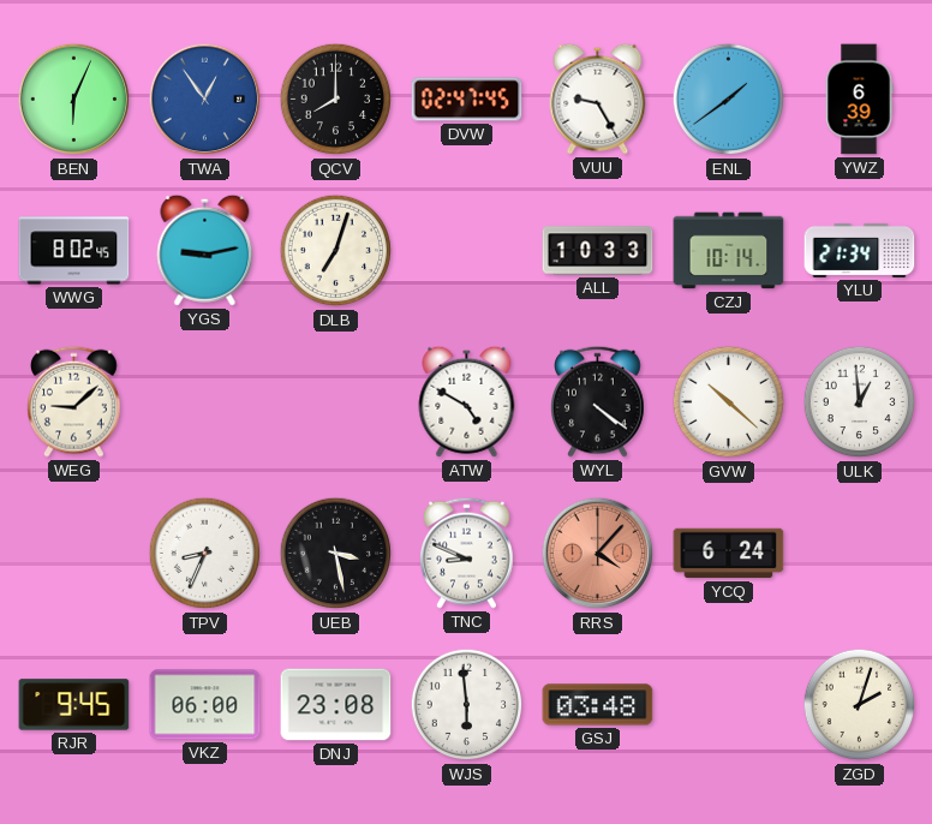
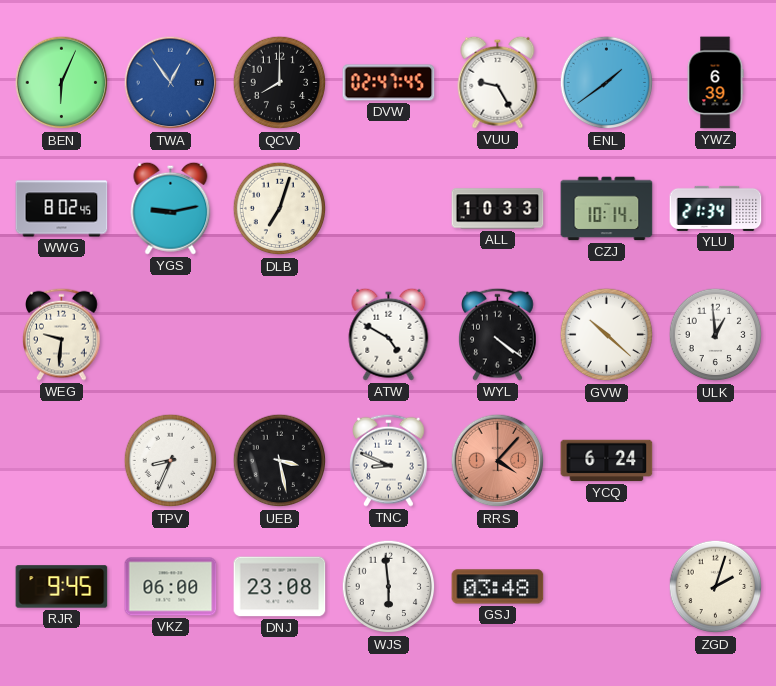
WEG: 9:08 -> 9:31
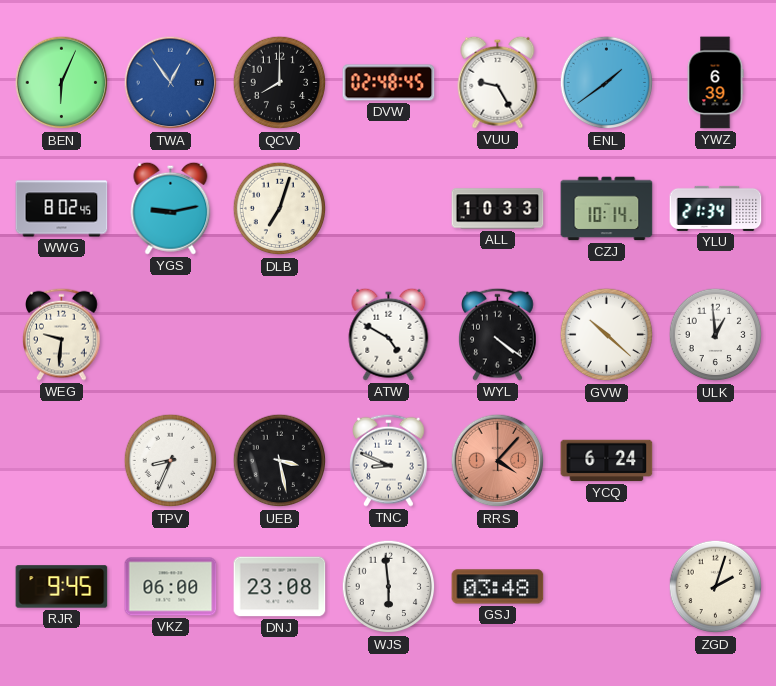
DVW: 02:47 -> 02:48
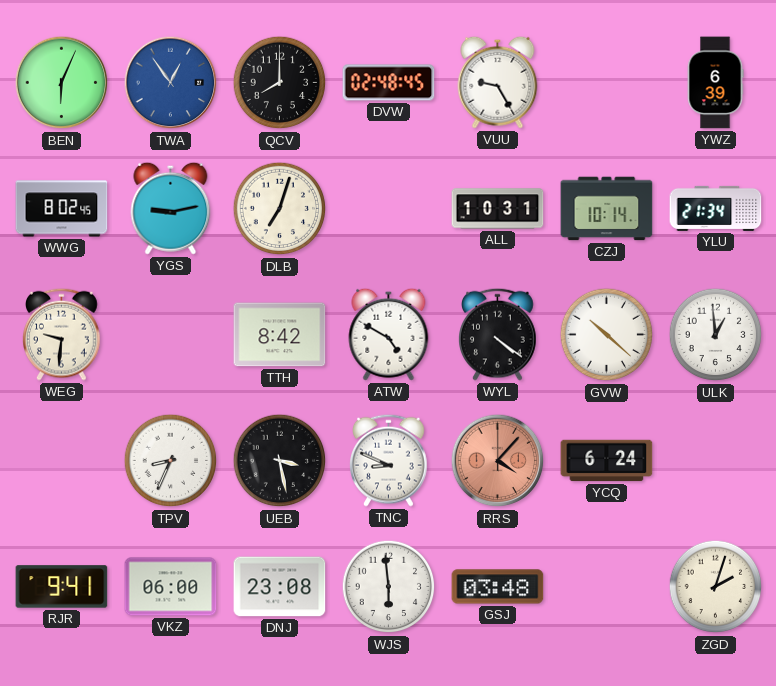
ENL: 1:39 -> none
ALL: 10:33 -> 10:31
TTH: none -> 8:42
RJR: 9:45 -> 9:41
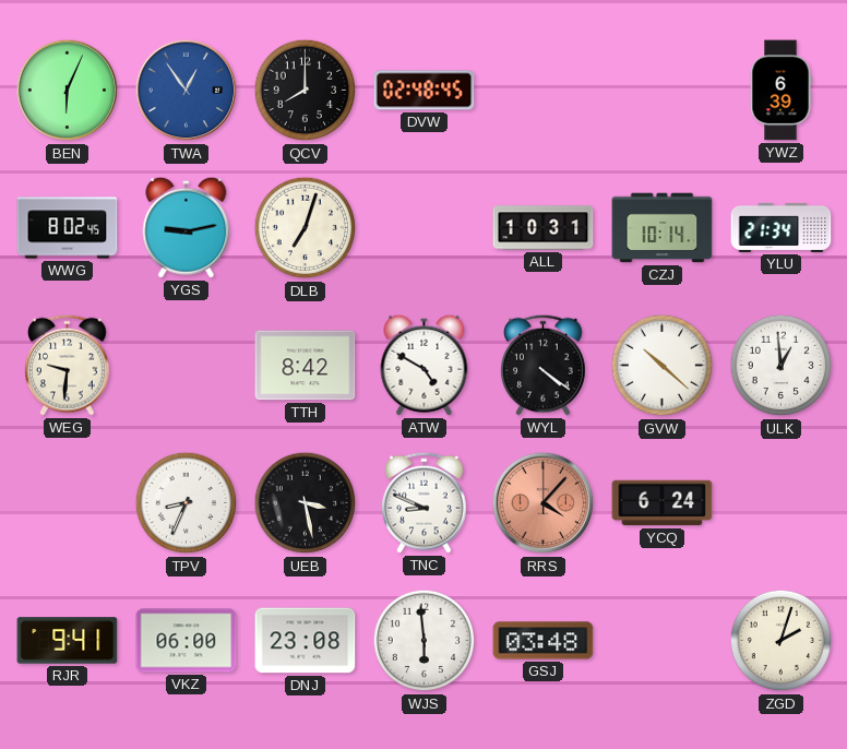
VUU: 9:25 -> none
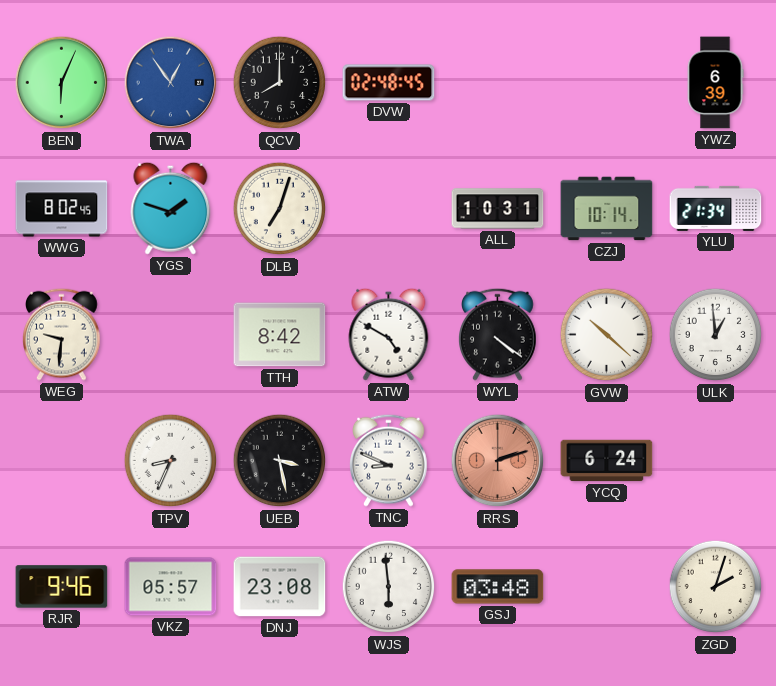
YGS: 9:13 -> 1:48
RRS: 4:07 -> 2:12
RJR: 9:41 -> 9:46
VKZ: 06:00 -> 05:57
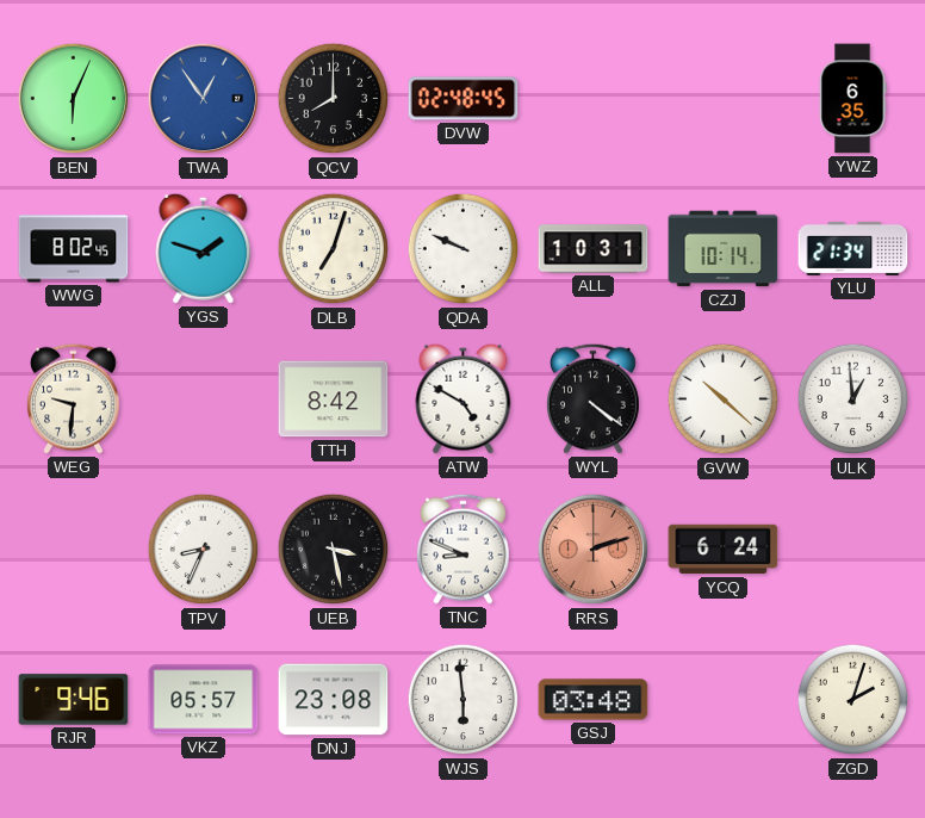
YWZ: 6:39 -> 6:35
QDA: none -> 9:49
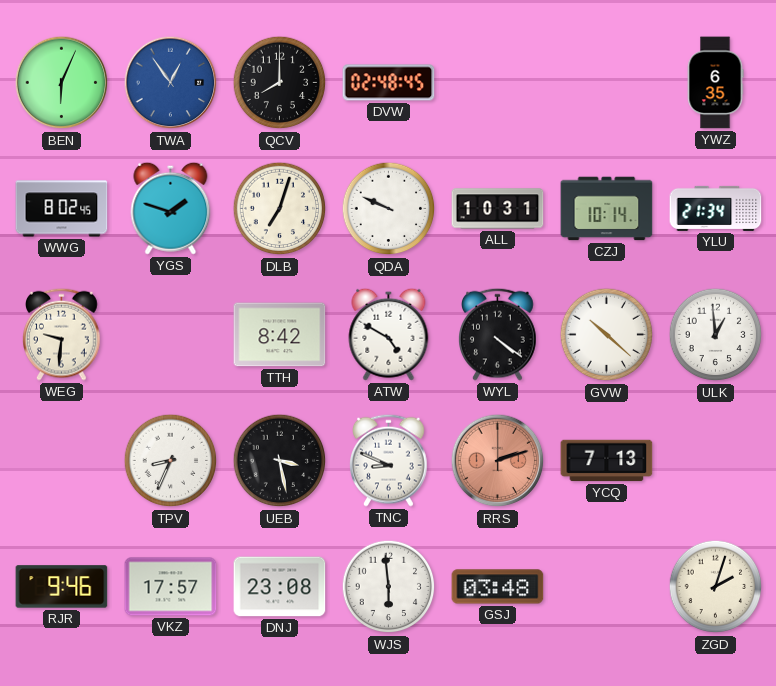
YCQ: 6:24 -> 7:13
VKZ: 05:57 -> 17:57
